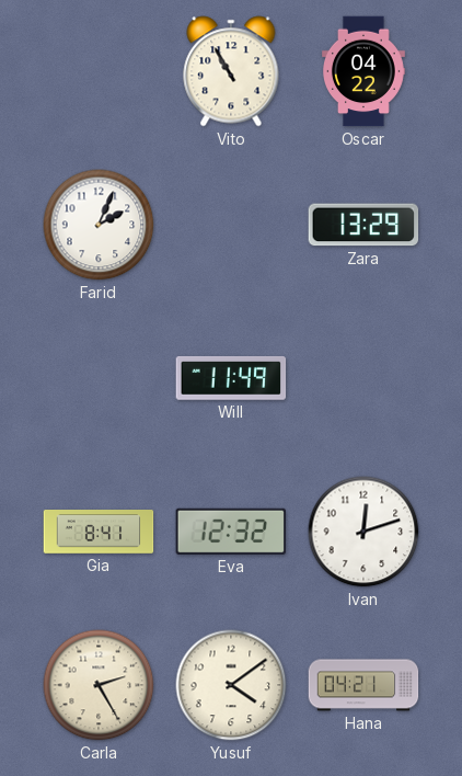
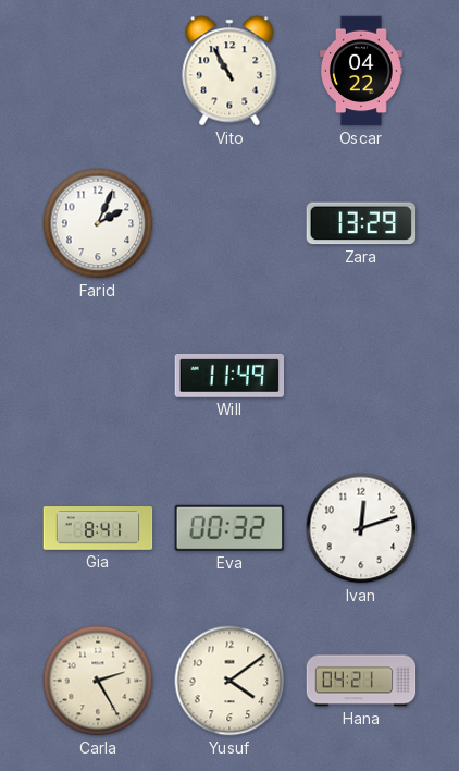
Eva: 12:32 -> 00:32
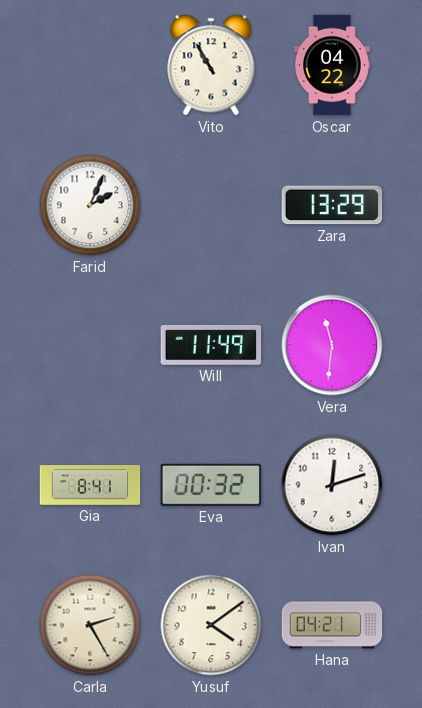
Vera: none -> 11:31
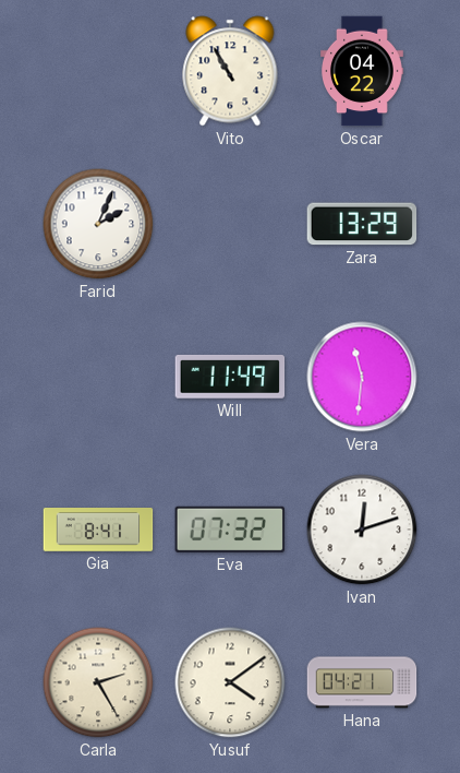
Eva: 00:32 -> 07:32
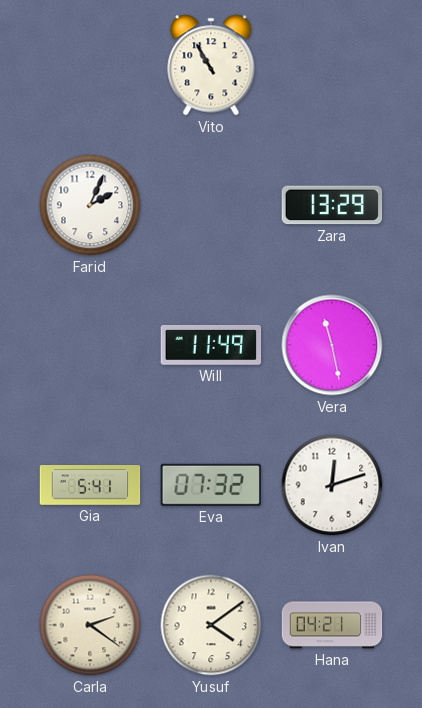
Oscar: 04:22 -> none
Vera: 11:31 -> 11:28
Gia: 8:41 -> 5:41
Carla: 2:25 -> 2:21
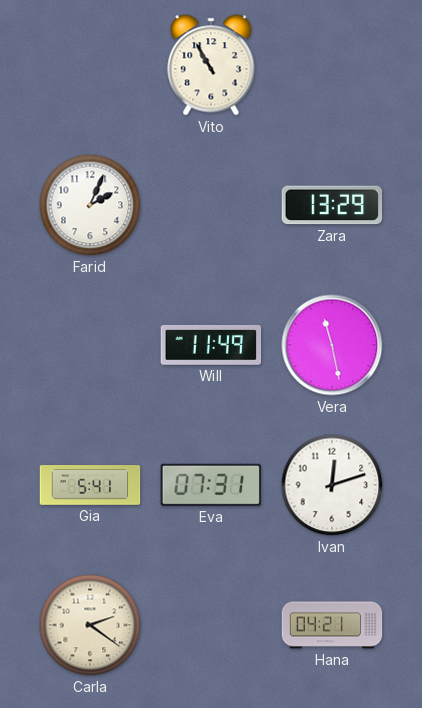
Eva: 07:32 -> 07:31
Yusuf: 4:09 -> none
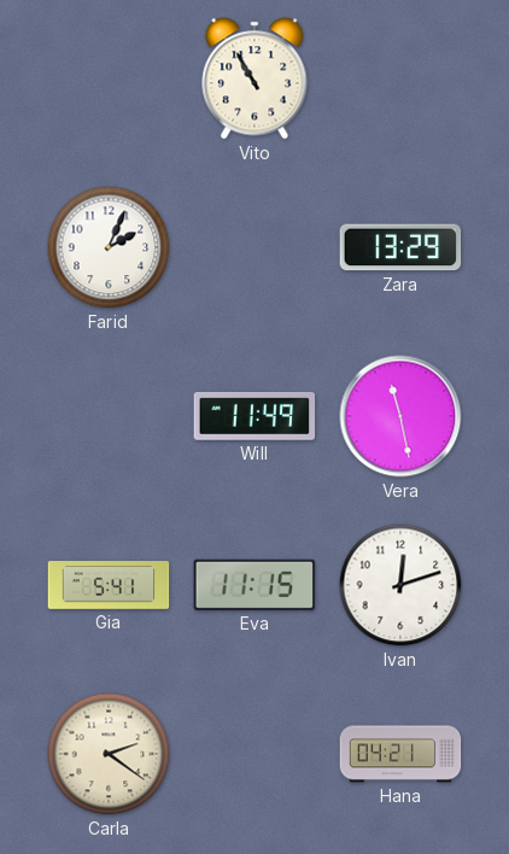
Eva: 07:31 -> 11:15
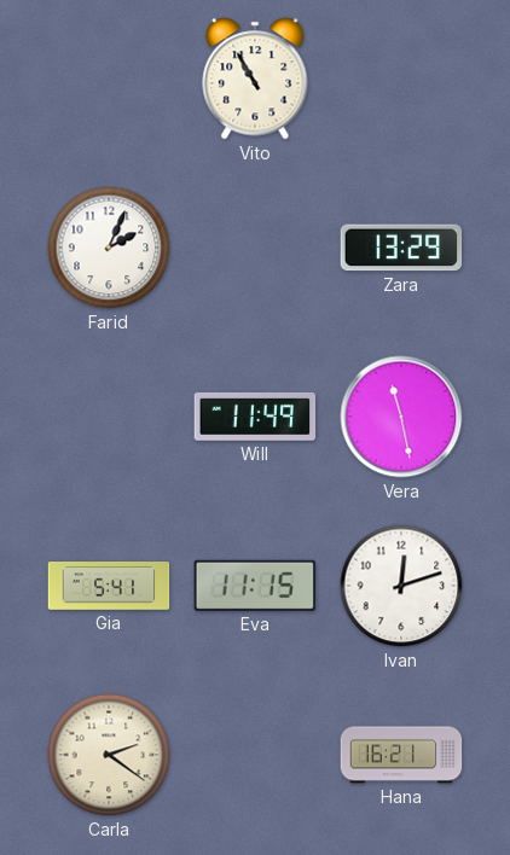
Hana: 04:21 -> 16:21
